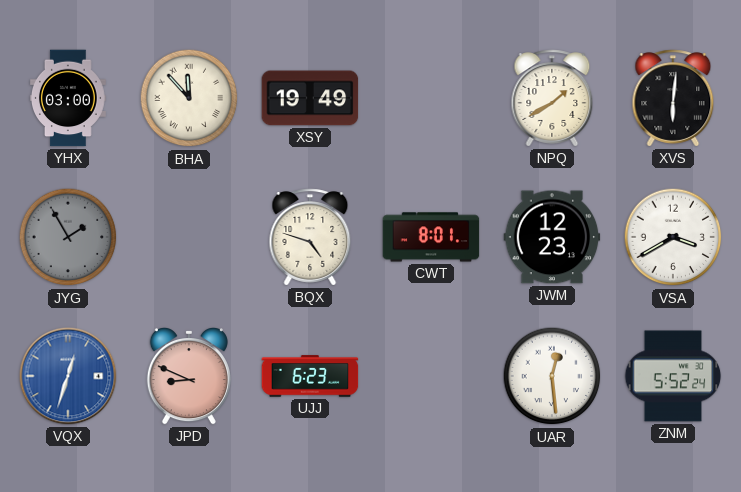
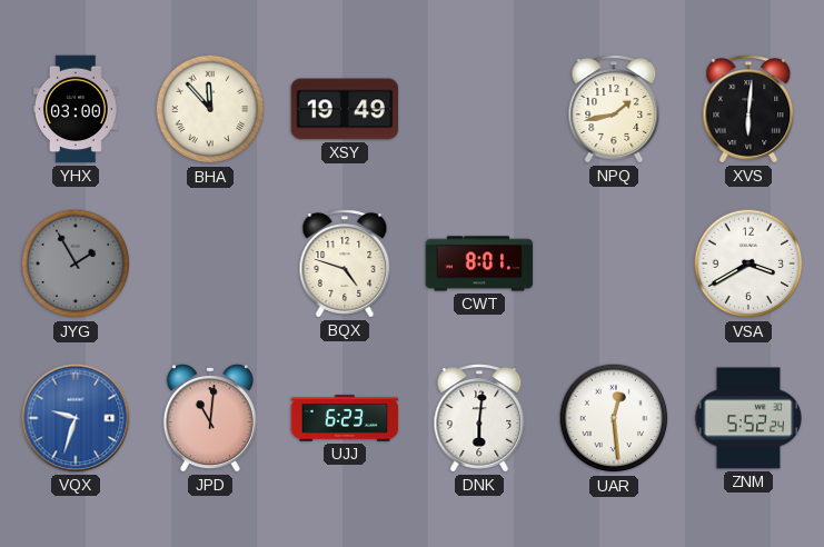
NPQ: 1:40 -> 1:43
JWM: 12:23 -> none
VQX: 12:33 -> 9:33
JPD: 8:49 -> 11:01
DNK: none -> 6:01
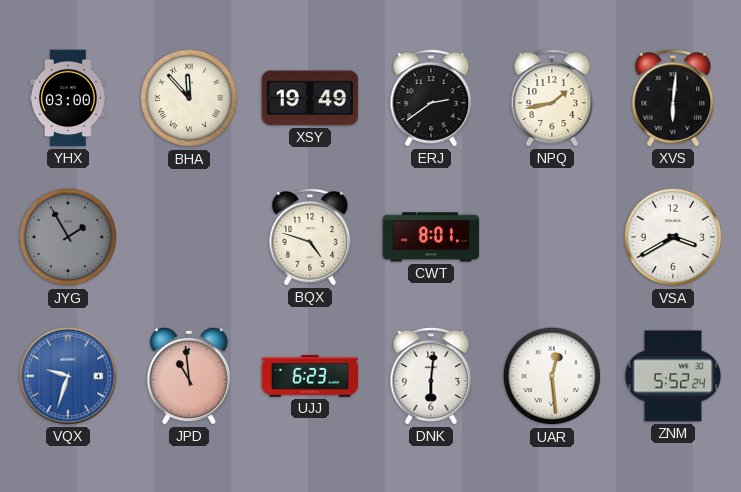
ERJ: none -> 2:39
JPD: 11:01 -> 10:59
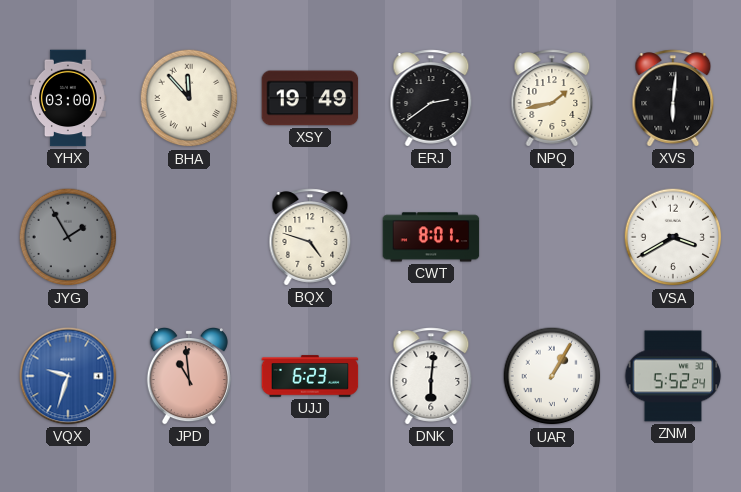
UAR: 12:29 -> 1:05
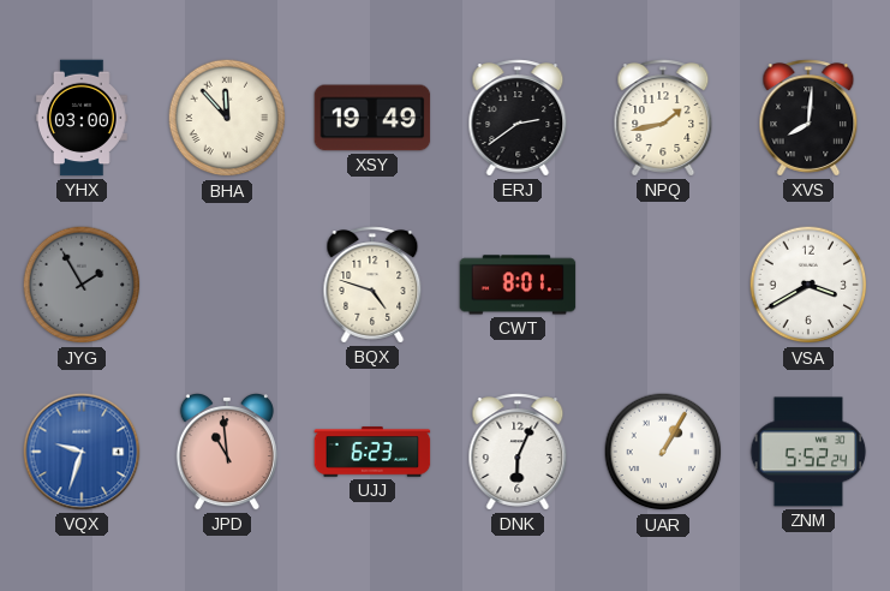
XVS: 6:01 -> 8:01
DNK: 6:01 -> 6:04
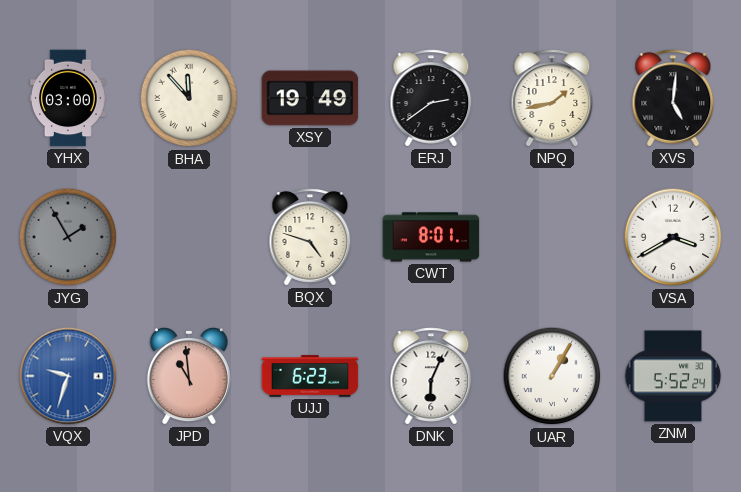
XVS: 8:01 -> 5:01
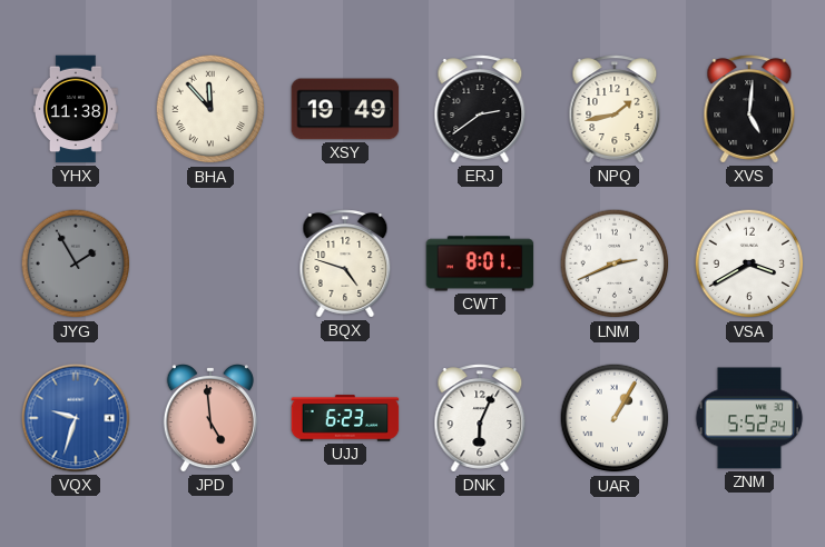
YHX: 03:00 -> 11:38
LNM: none -> 2:41
JPD: 10:59 -> 4:59
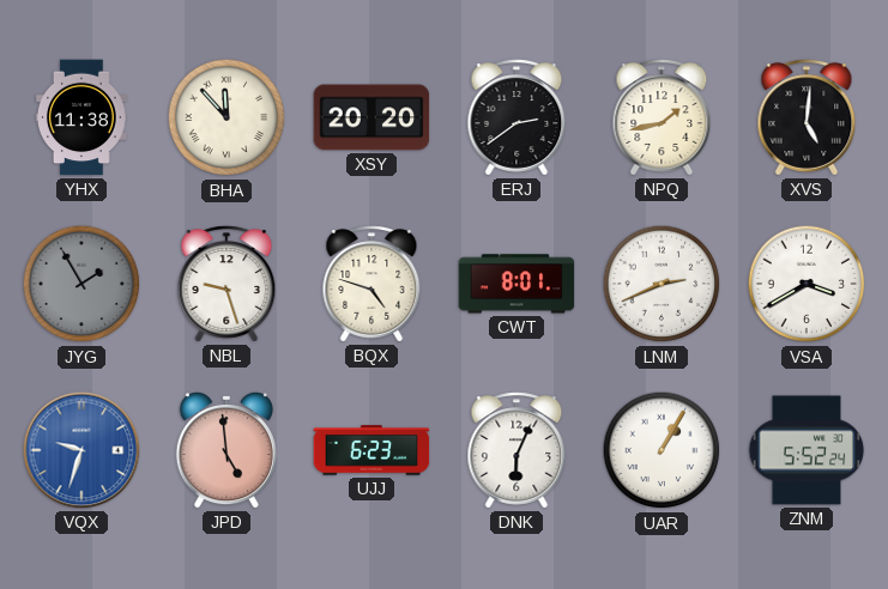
XSY: 19:49 -> 20:20
NBL: none -> 9:27
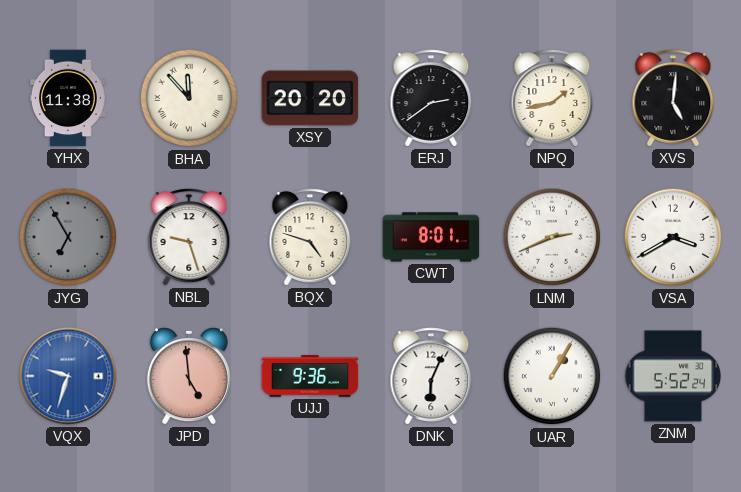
JYG: 1:55 -> 6:55
UJJ: 6:23 -> 9:36
